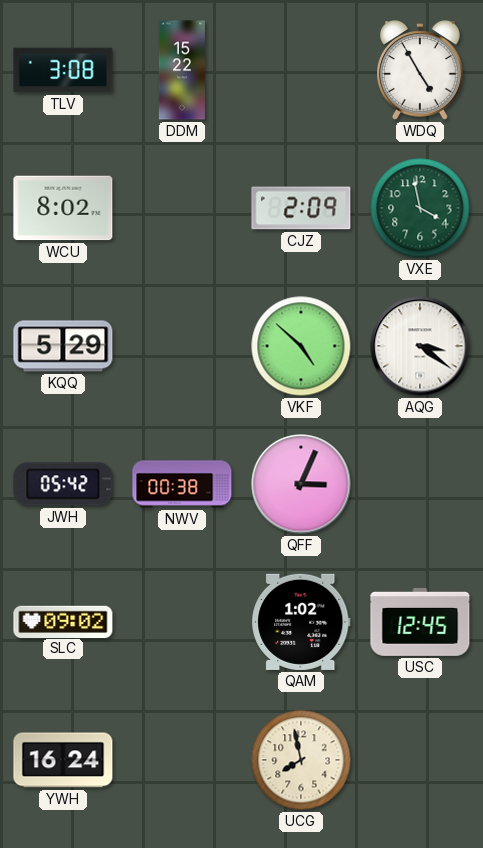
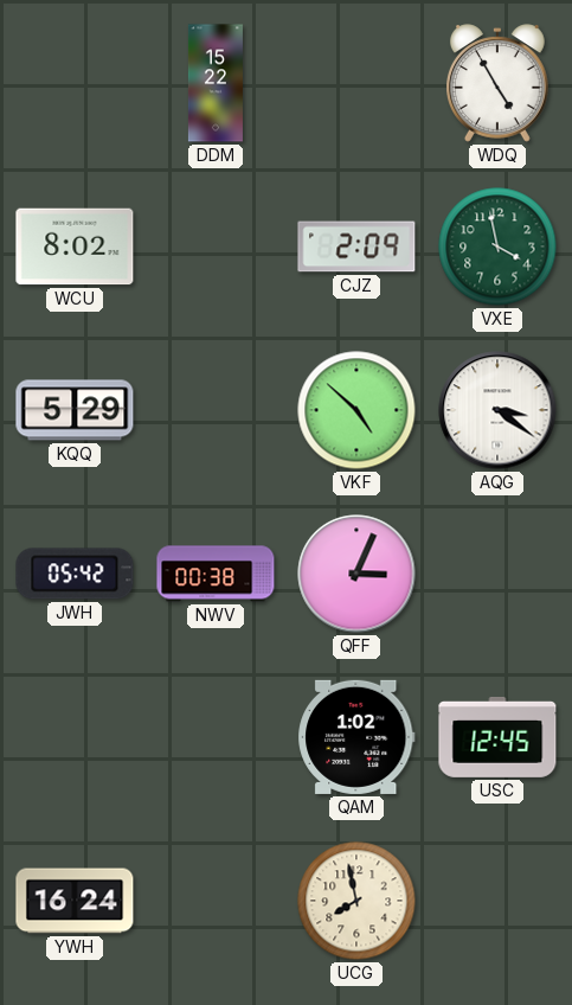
TLV: 3:08 -> none
SLC: 09:02 -> none
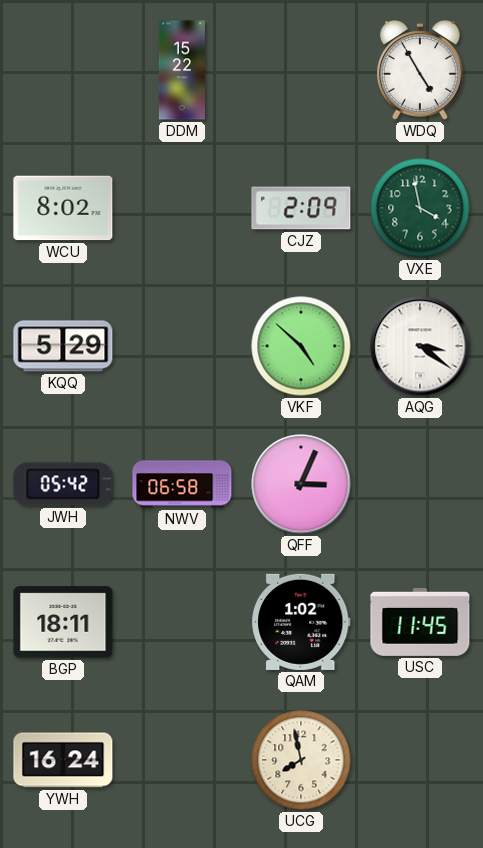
NWV: 00:38 -> 06:58
BGP: none -> 18:11
USC: 12:45 -> 11:45
